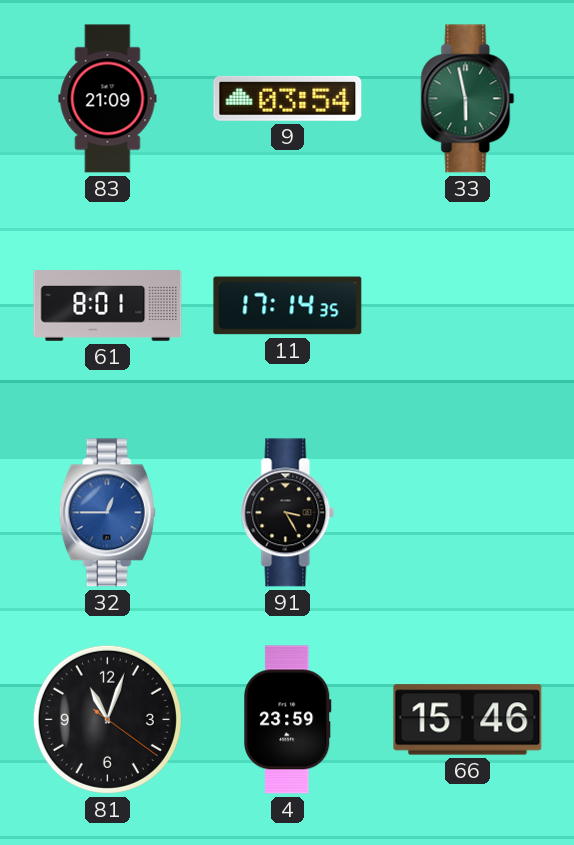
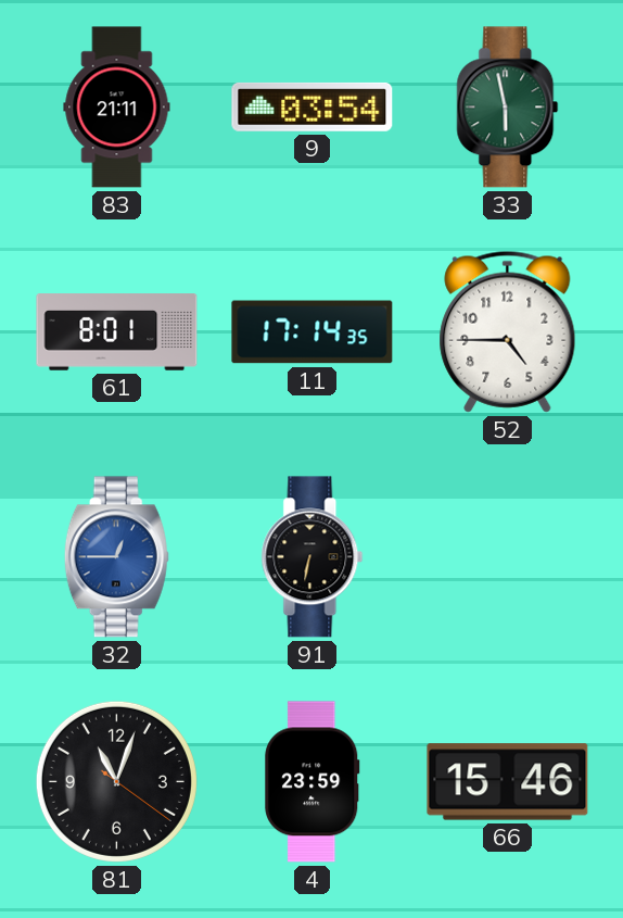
83: 21:09 -> 21:11
52: none -> 4:45
91: 3:25 -> 6:32
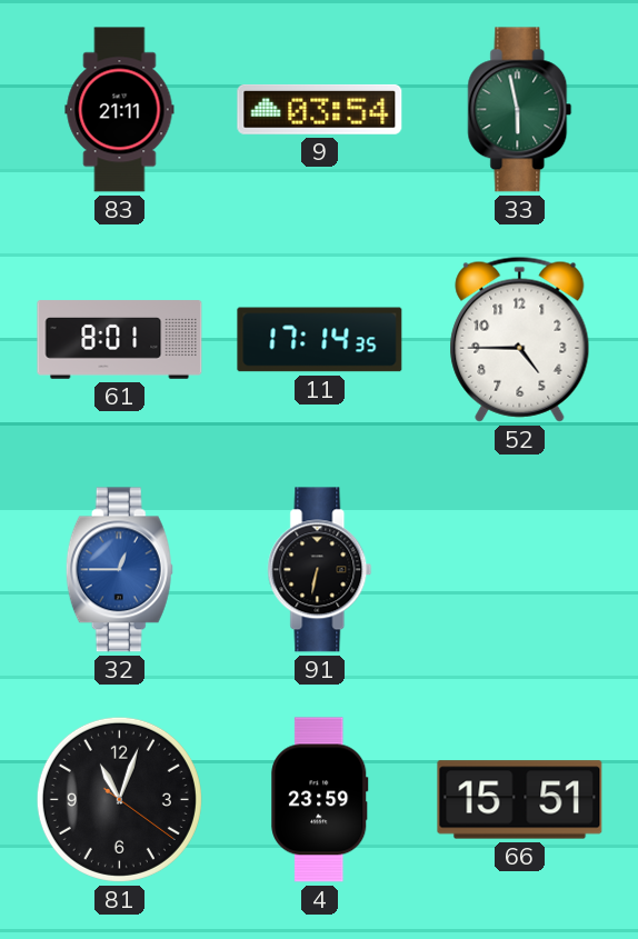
66: 15:46 -> 15:51
